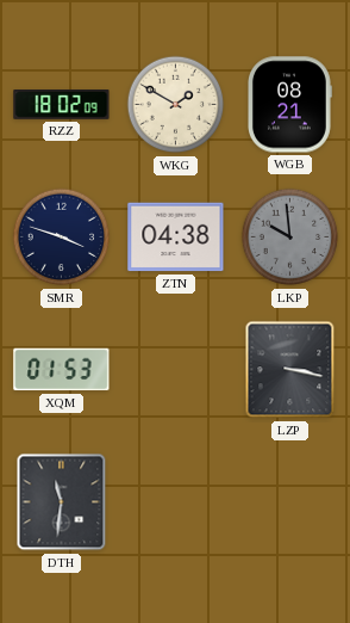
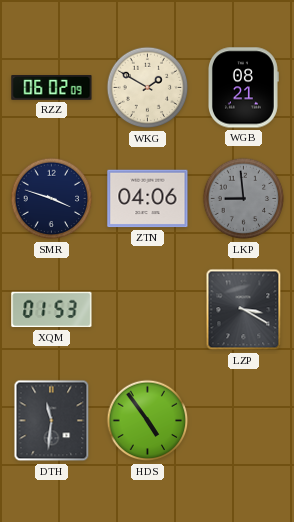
RZZ: 18:02 -> 06:02
ZTN: 04:38 -> 04:06
LKP: 9:59 -> 8:59
LZP: 3:17 -> 3:20
HDS: none -> 4:54
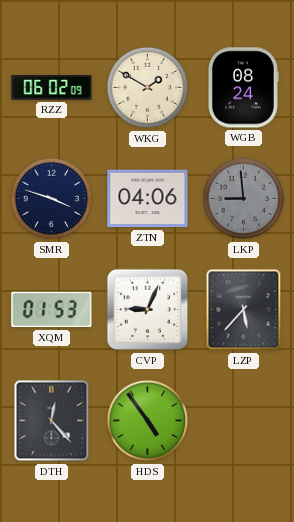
WGB: 08:21 -> 08:24
CVP: none -> 9:04
LZP: 3:20 -> 5:37
DTH: 11:31 -> 12:23
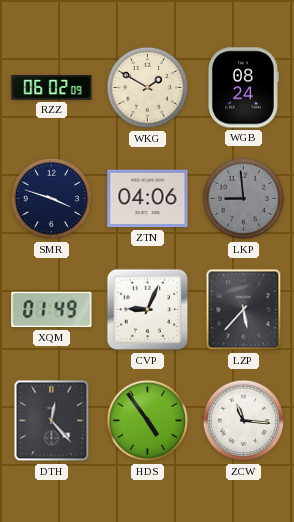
XQM: 01:53 -> 01:49
ZCW: none -> 11:16
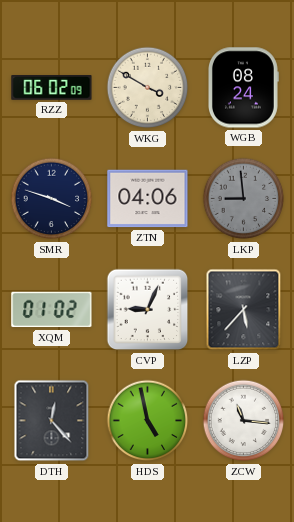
WKG: 1:50 -> 3:50
XQM: 01:49 -> 01:02
HDS: 4:54 -> 4:58
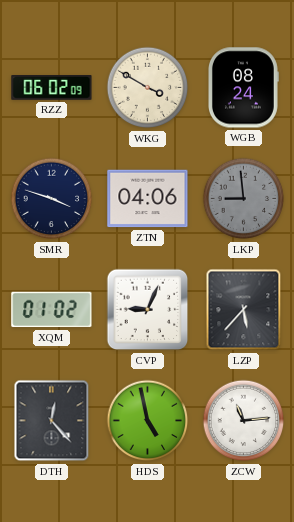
ZCW: 11:16 -> 11:14
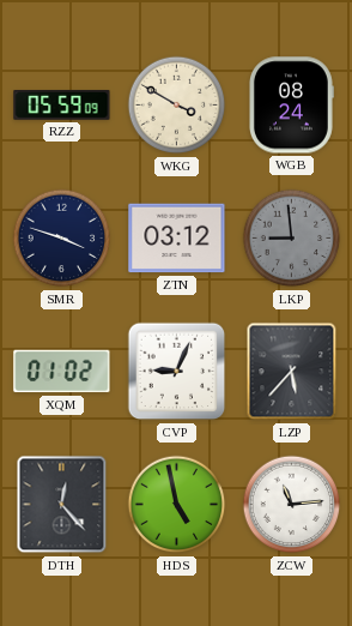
RZZ: 06:02 -> 05:59
ZTN: 04:06 -> 03:12
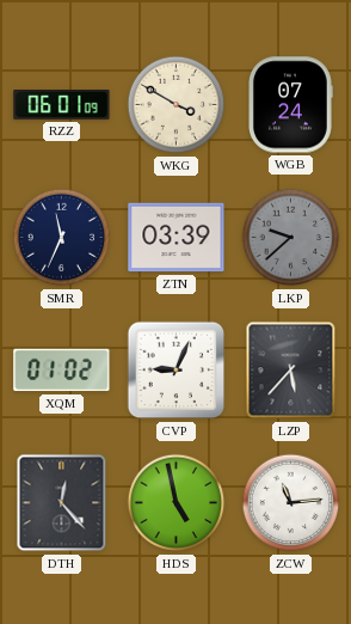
RZZ: 05:59 -> 06:01
WGB: 08:24 -> 07:24
SMR: 3:48 -> 11:34
ZTN: 03:12 -> 03:39
LKP: 8:59 -> 9:38
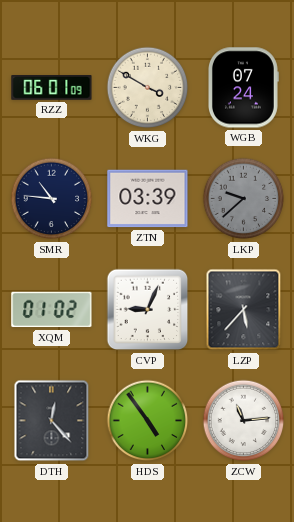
SMR: 11:34 -> 10:46
HDS: 4:58 -> 4:54
